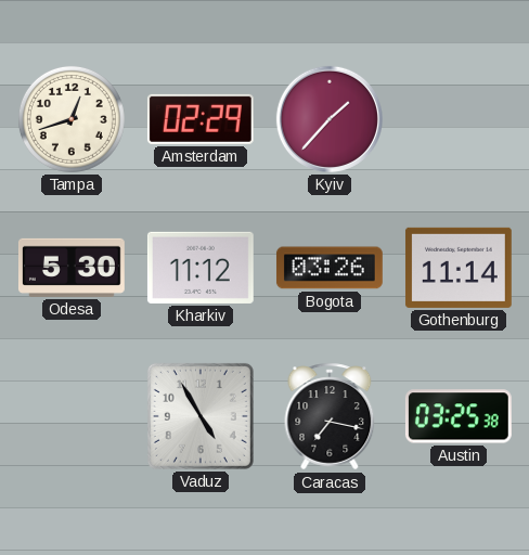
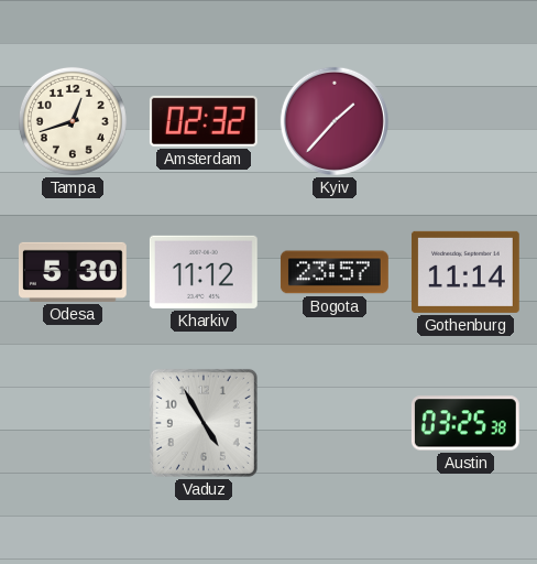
Amsterdam: 02:29 -> 02:32
Bogota: 03:26 -> 23:57
Caracas: 7:17 -> none
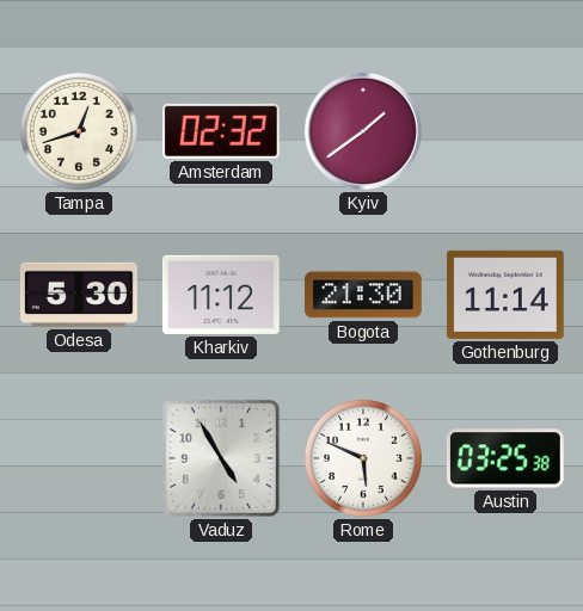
Kyiv: 1:37 -> 1:39
Bogota: 23:57 -> 21:30
Rome: none -> 5:49
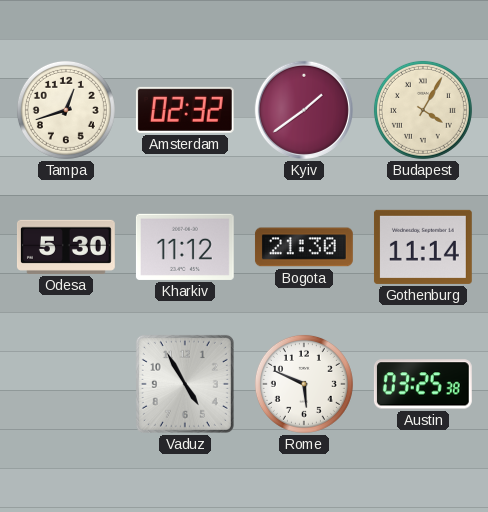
Budapest: none -> 4:05
